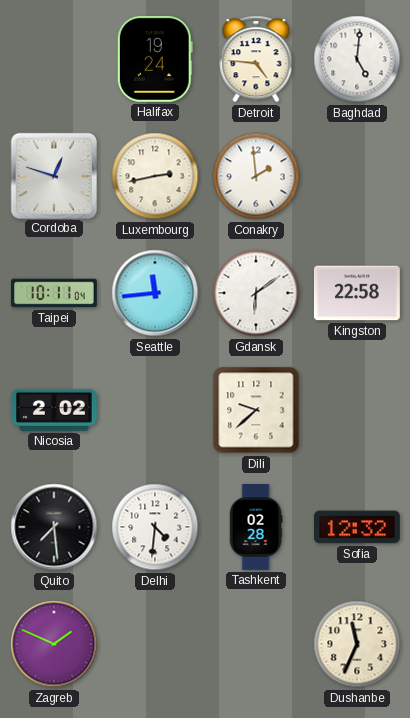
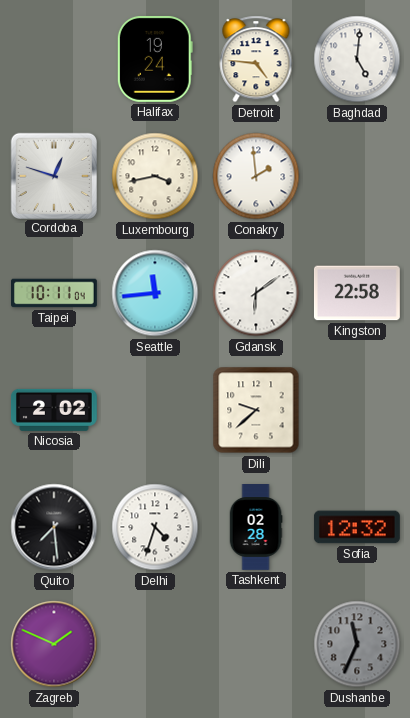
Luxembourg: 2:43 -> 3:43
Delhi: 4:31 -> 4:33
Dushanbe dial: cream -> grey
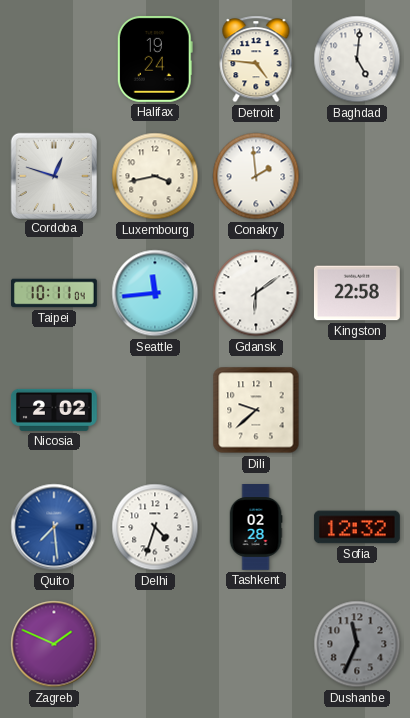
Quito dial: black -> blue
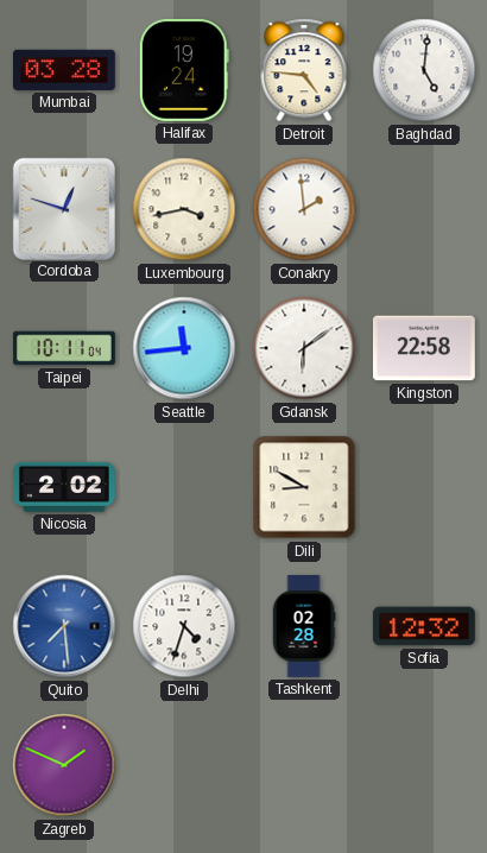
Mumbai: none -> 03:28
Dili: 9:38 -> 8:50
Dushanbe: 11:34 -> none
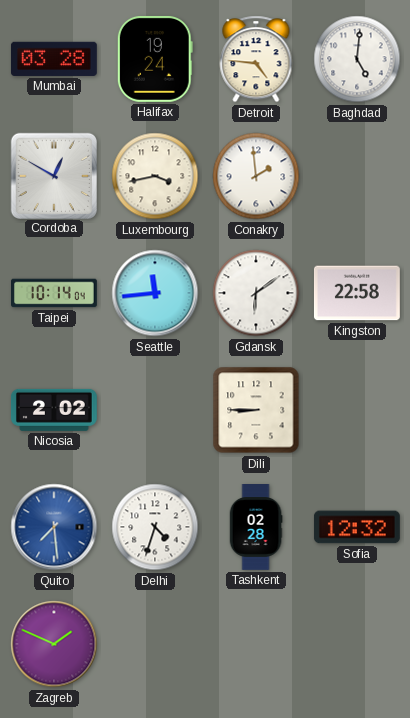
Cordoba: 12:48 -> 12:50
Taipei: 10:11 -> 10:14
Dili: 8:50 -> 8:45
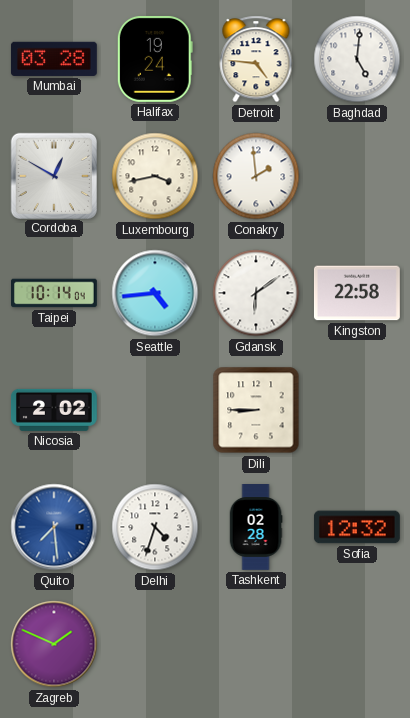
Seattle: 11:44 -> 4:44
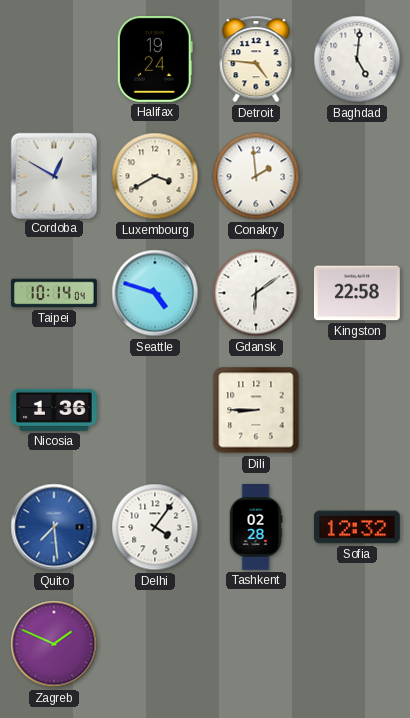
Mumbai: 03:28 -> none
Luxembourg: 3:43 -> 3:40
Seattle: 4:44 -> 4:48
Nicosia: 2:02 -> 1:36
Delhi: 4:33 -> 4:06
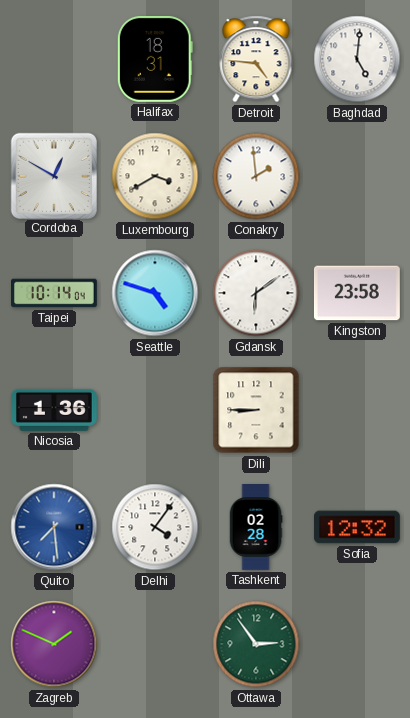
Halifax: 19:24 -> 18:31
Kingston: 22:58 -> 23:58
Ottawa: none -> 2:54
